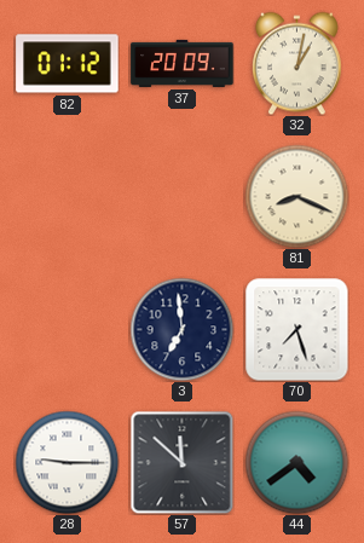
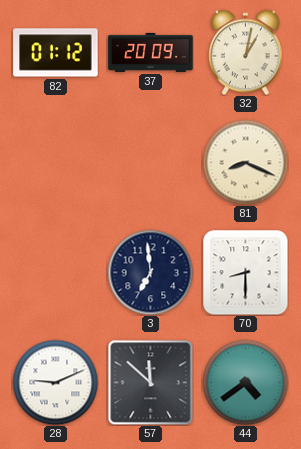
70: 7:27 -> 8:30
28: 9:15 -> 9:11
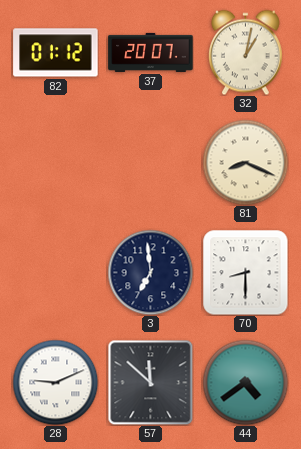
37: 20:09 -> 20:07
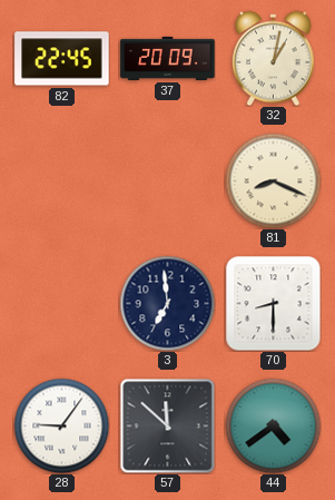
82: 01:12 -> 22:45
37: 20:07 -> 20:09
28: 9:11 -> 9:06
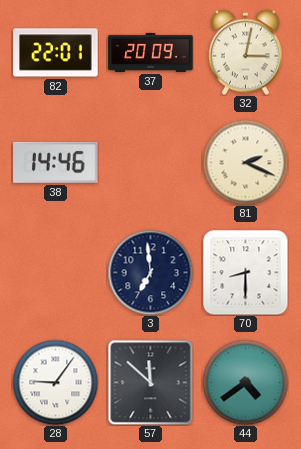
82: 22:45 -> 22:01
32: 1:02 -> 3:02
38: none -> 14:46
81: 8:19 -> 2:19
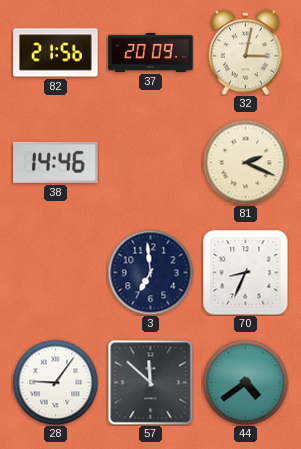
82: 22:01 -> 21:56
70: 8:30 -> 8:34
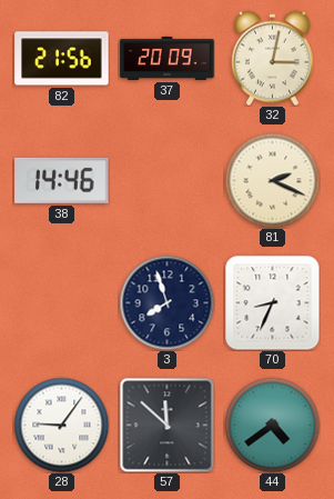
3: 6:59 -> 7:57
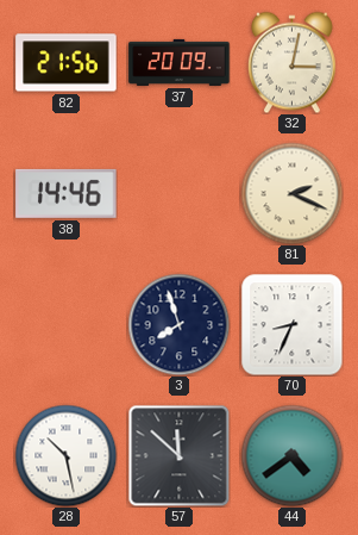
28: 9:06 -> 10:28
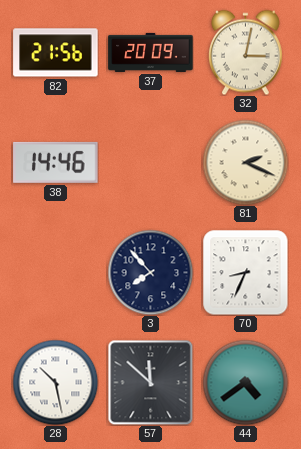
3: 7:57 -> 7:53
